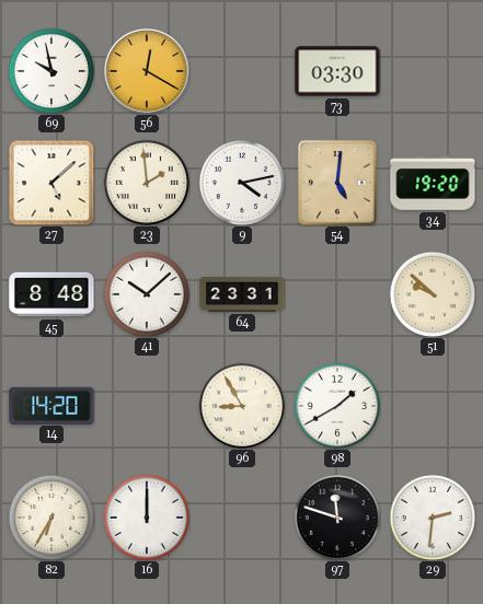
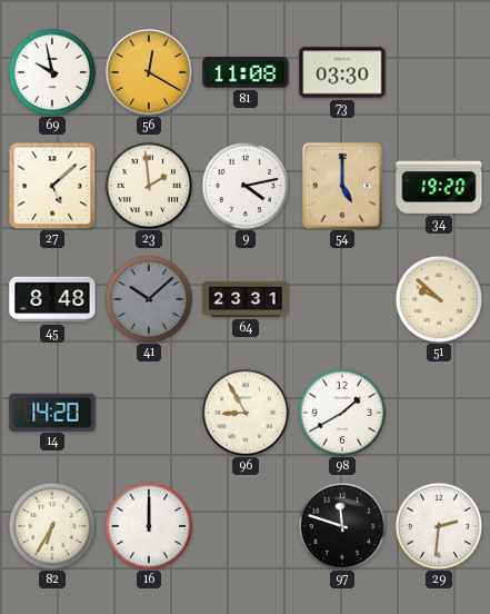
81: none -> 11:08
54: 5:01 -> 5:00
41 dial: white -> grey
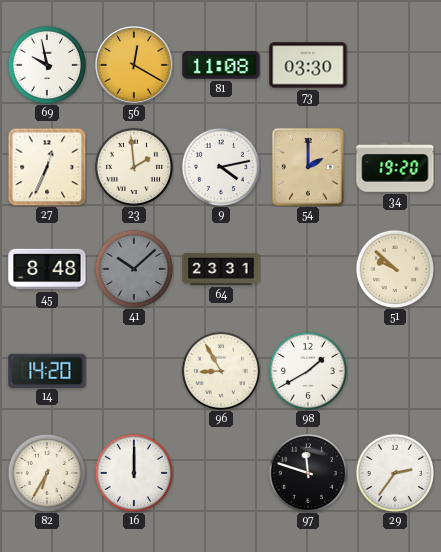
27: 5:08 -> 12:34
54: 5:00 -> 2:00
29: 2:31 -> 2:36
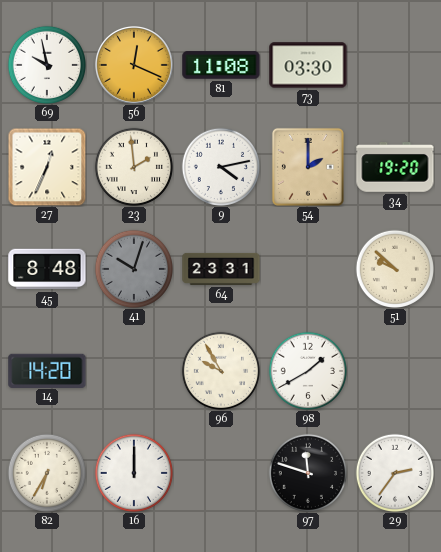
56: 12:20 -> 12:19
41: 10:08 -> 10:03
96: 8:55 -> 9:55
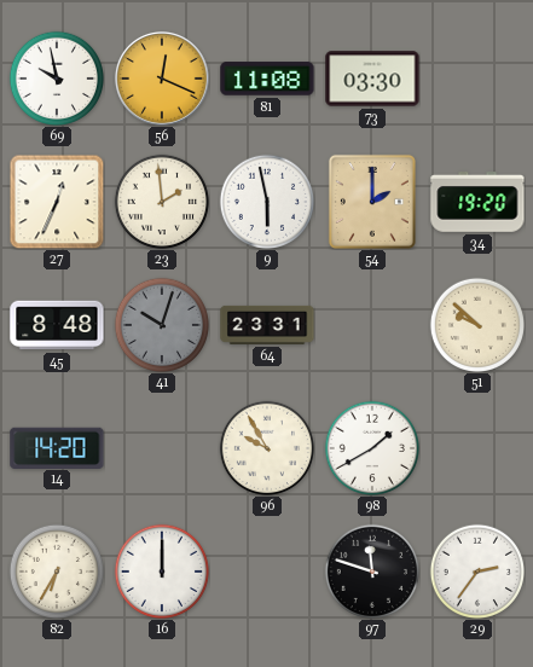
9: 4:13 -> 5:58
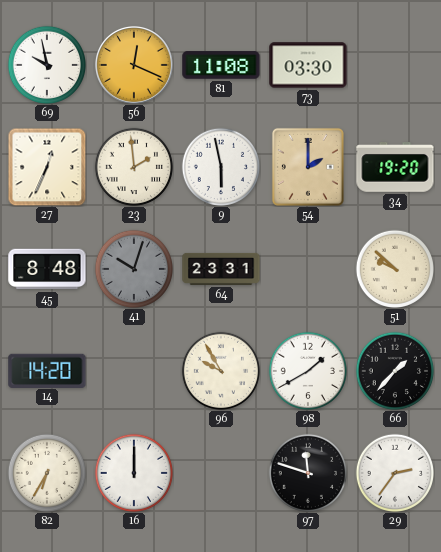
66: none -> 1:37
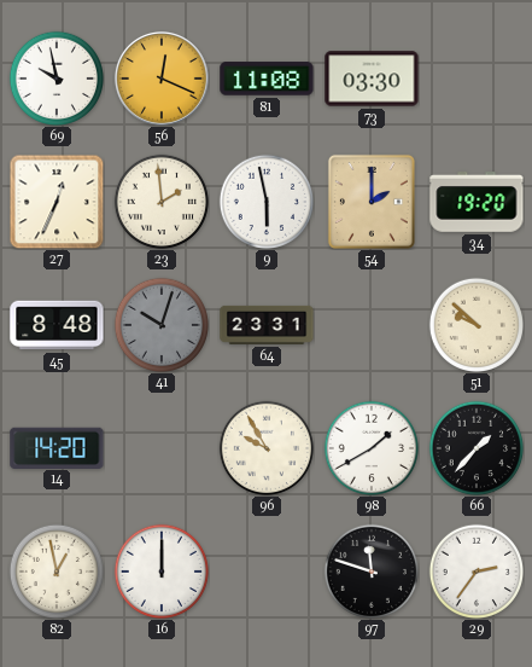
82: 6:35 -> 12:58
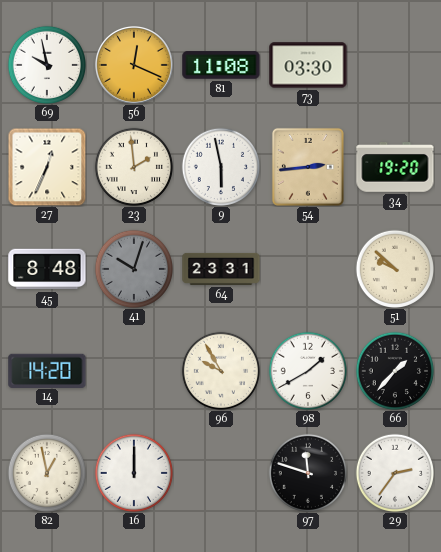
54: 2:00 -> 2:44
